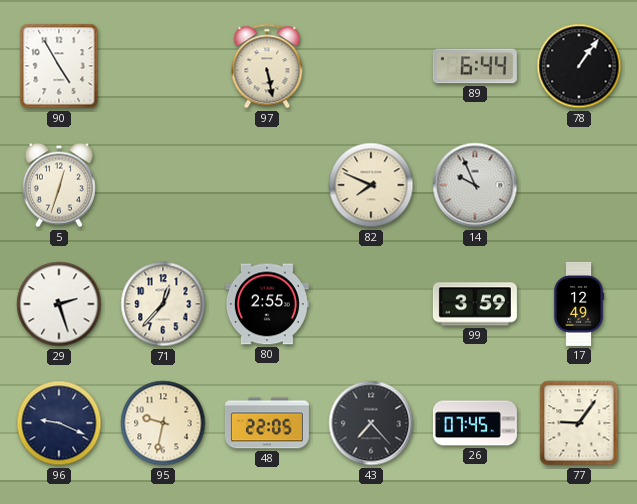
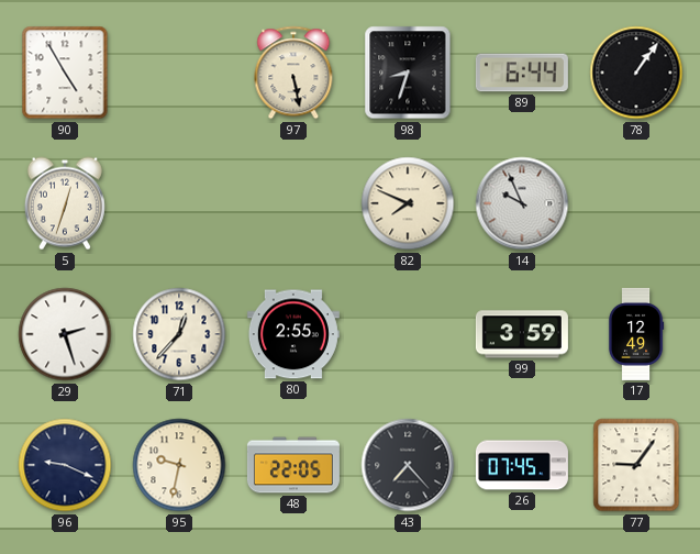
98: none -> 8:33
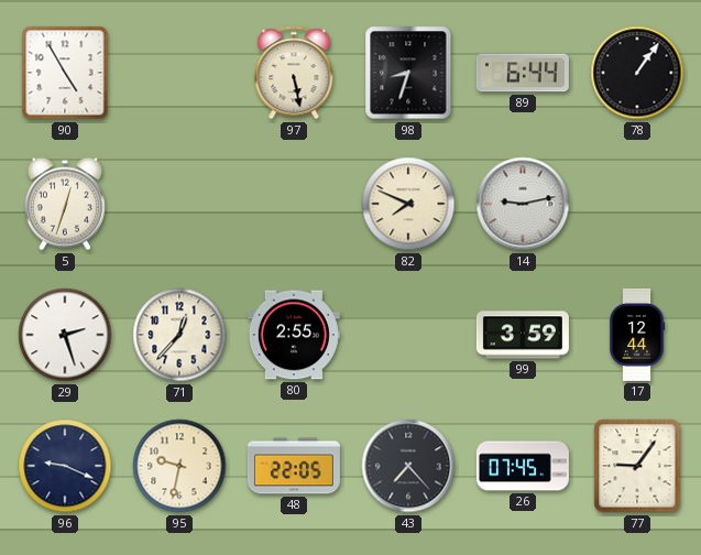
14: 9:56 -> 9:13
17: 12:49 -> 12:44
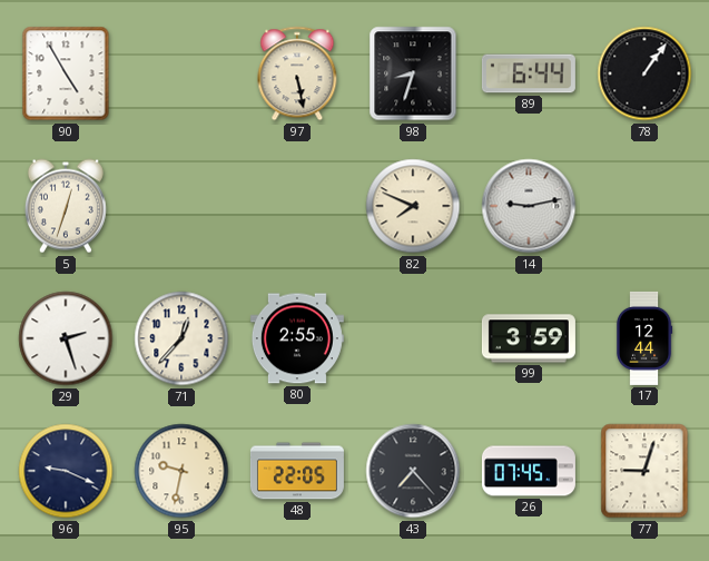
77: 9:06 -> 9:03
